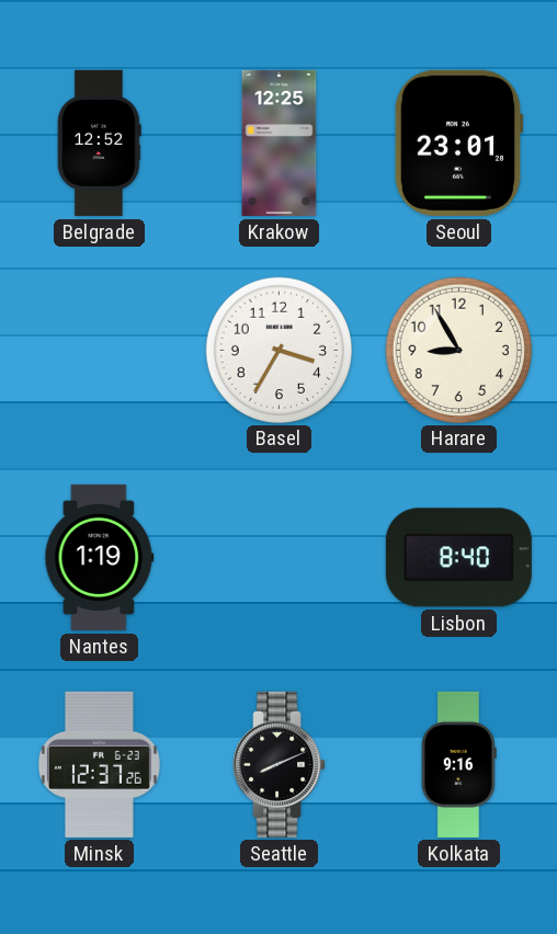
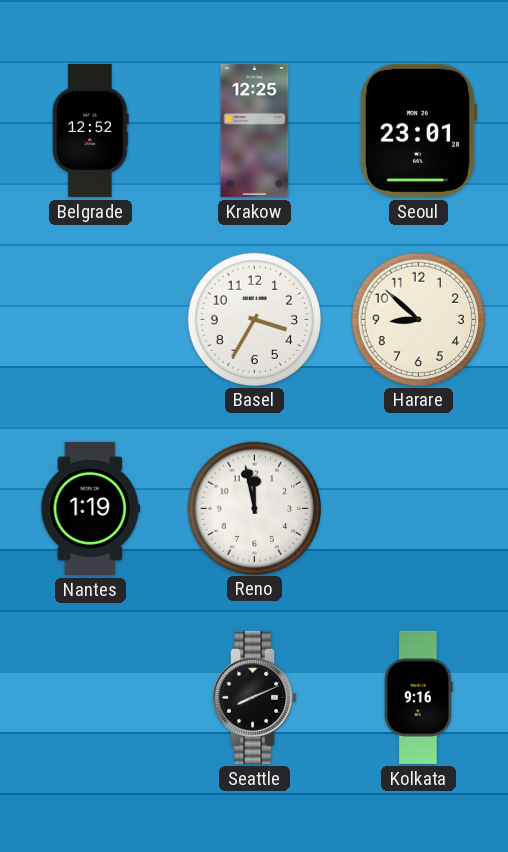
Harare: 8:55 -> 8:52
Reno: none -> 11:58
Lisbon: 8:40 -> none
Minsk: 12:37 -> none
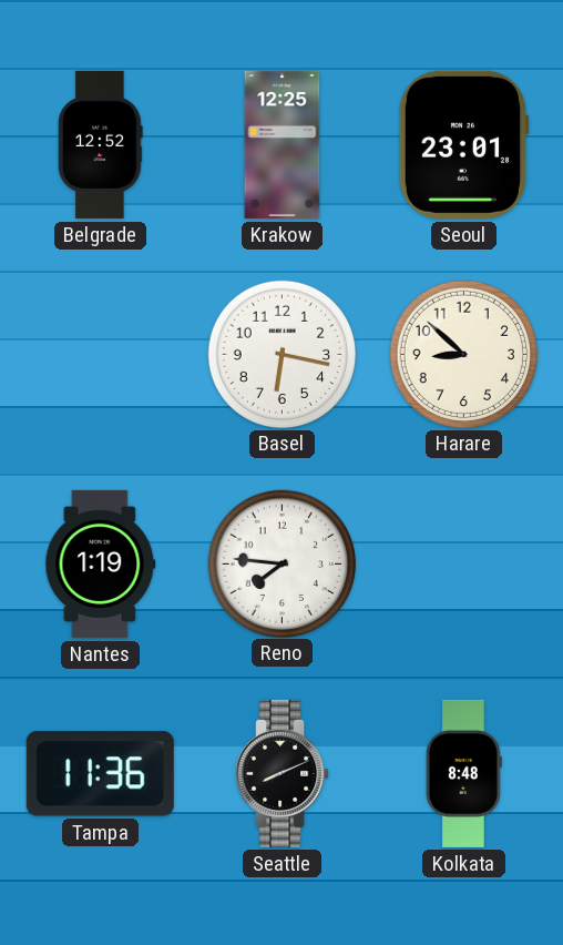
Basel: 3:35 -> 6:17
Reno: 11:58 -> 7:46
Tampa: none -> 11:36
Kolkata: 9:16 -> 8:48
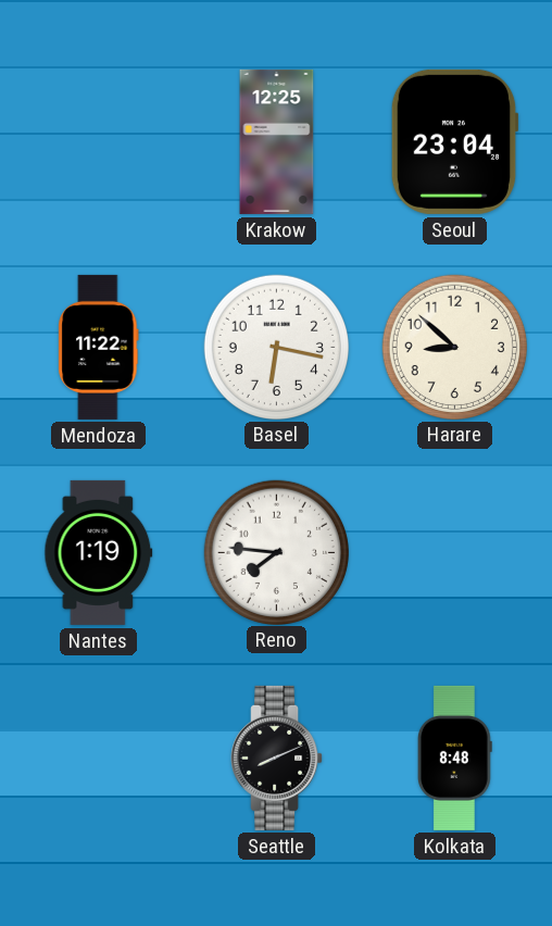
Belgrade: 12:52 -> none
Seoul: 23:01 -> 23:04
Mendoza: none -> 11:22
Tampa: 11:36 -> none
